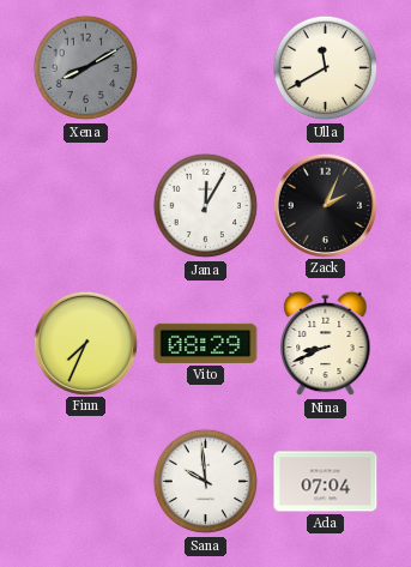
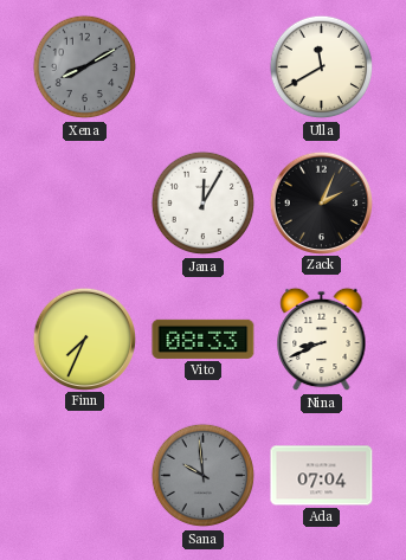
Vito: 08:29 -> 08:33
Sana dial: white -> grey
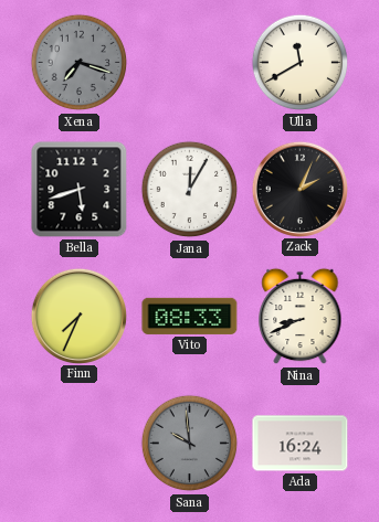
Xena: 8:10 -> 7:18
Bella: none -> 5:42
Ada: 07:04 -> 16:24
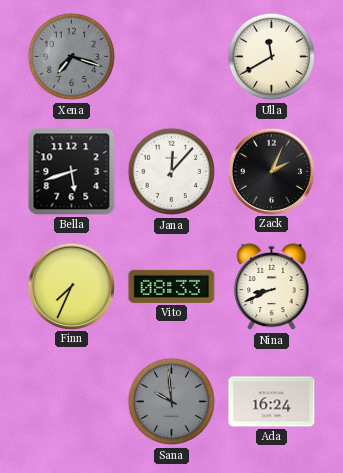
Jana: 12:05 -> 12:07
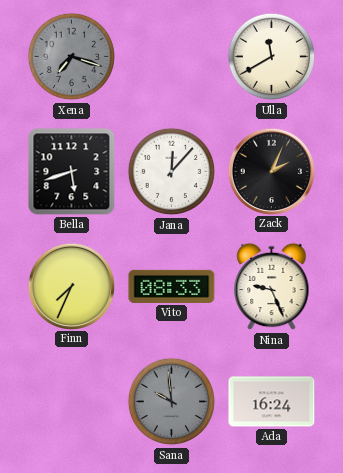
Nina: 8:41 -> 9:26
